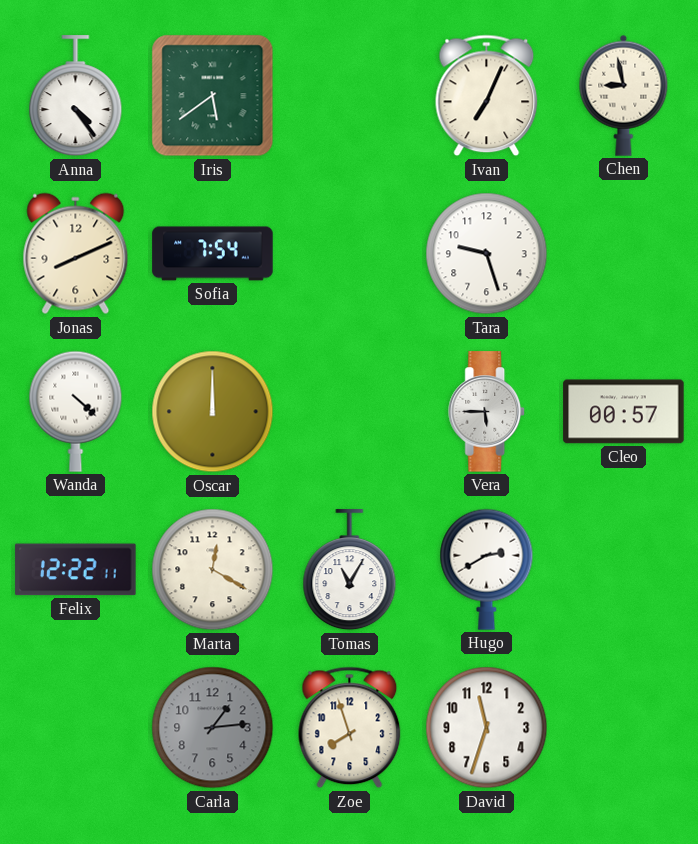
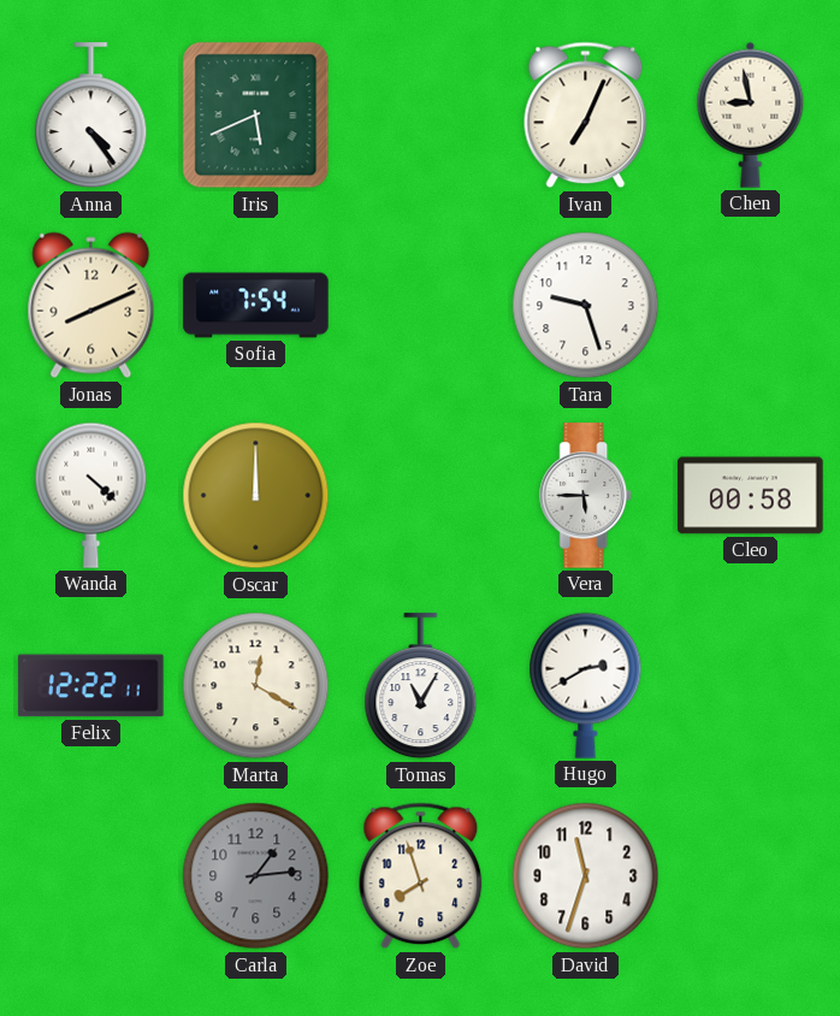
Iris: 5:39 -> 5:41
Cleo: 00:57 -> 00:58
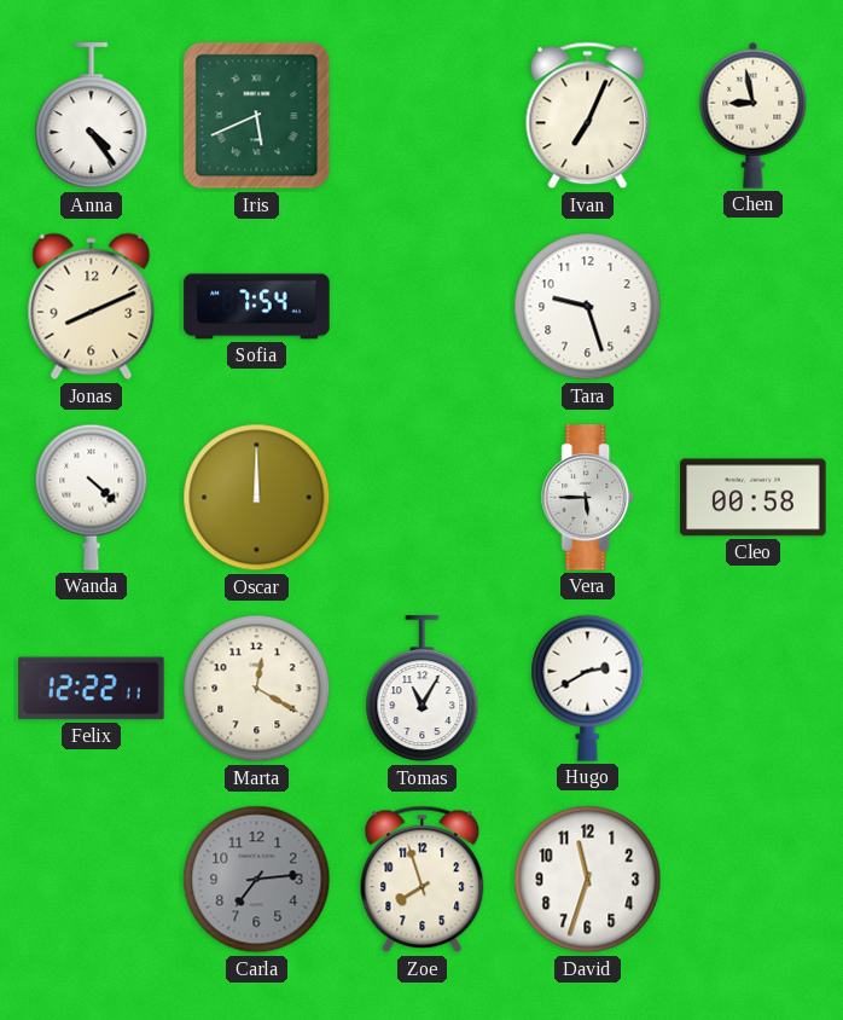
Carla: 1:14 -> 7:14
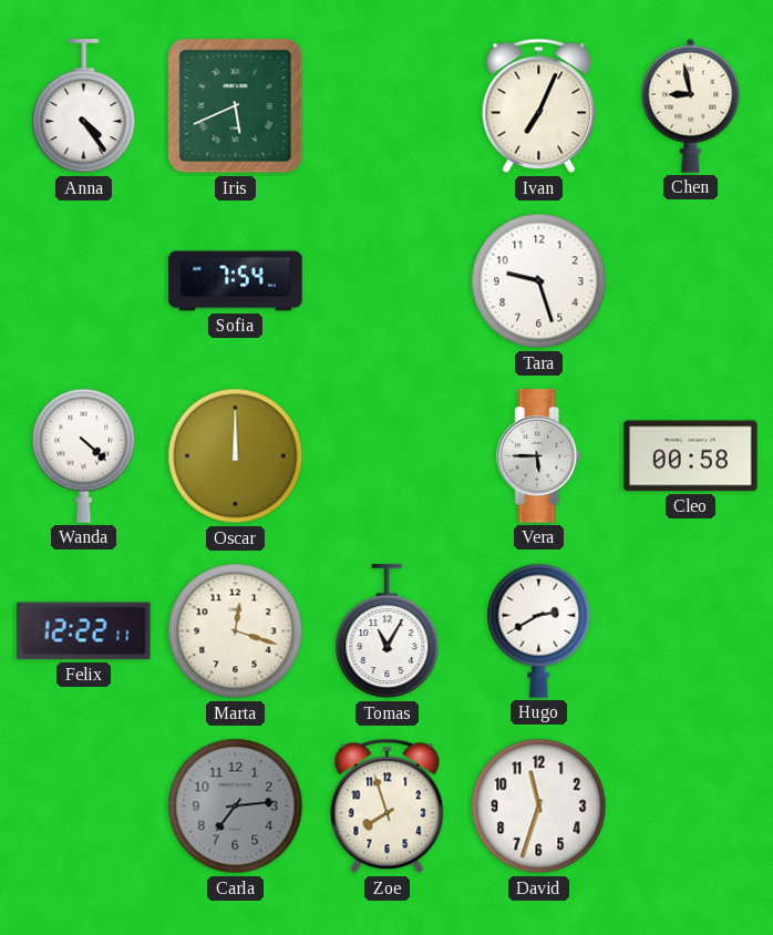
Jonas: 8:11 -> none
Marta: 12:20 -> 12:18
